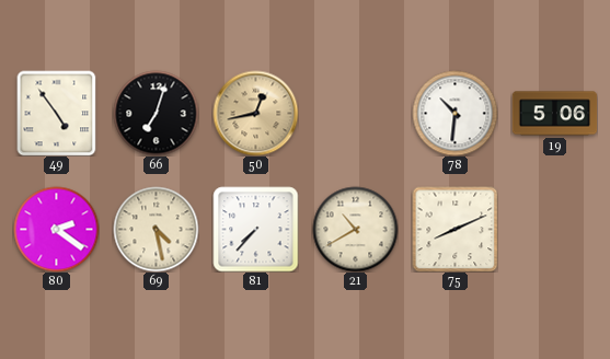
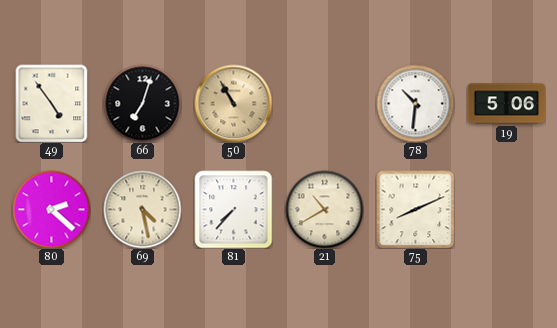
50: 12:43 -> 10:55
80: 2:21 -> 2:22
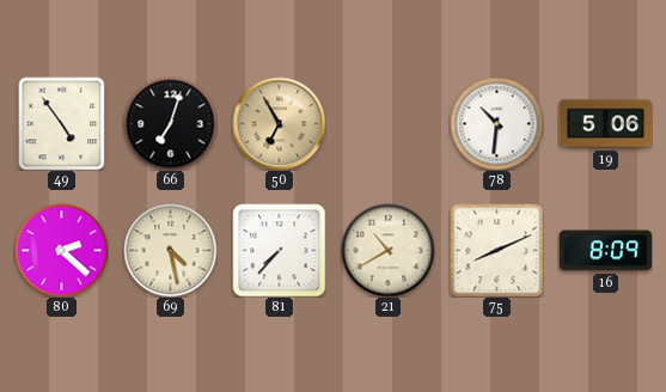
50: 10:55 -> 6:55
16: none -> 8:09
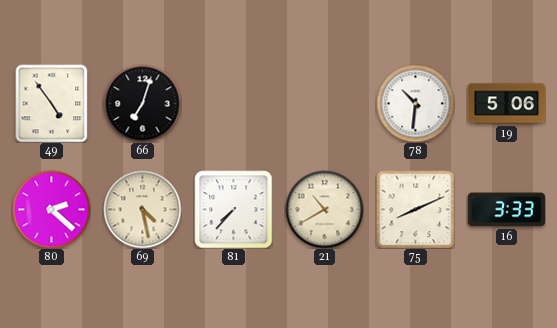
50: 6:55 -> none
16: 8:09 -> 3:33
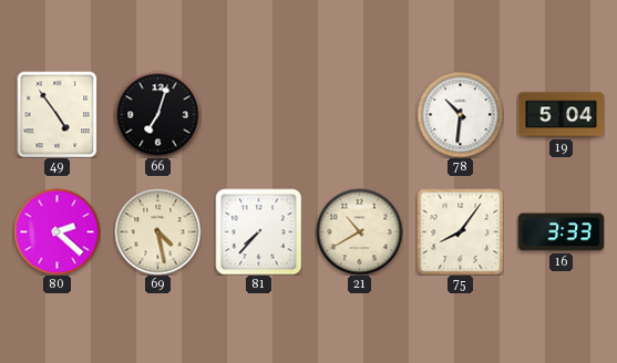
19: 5:06 -> 5:04
75: 8:11 -> 8:06
